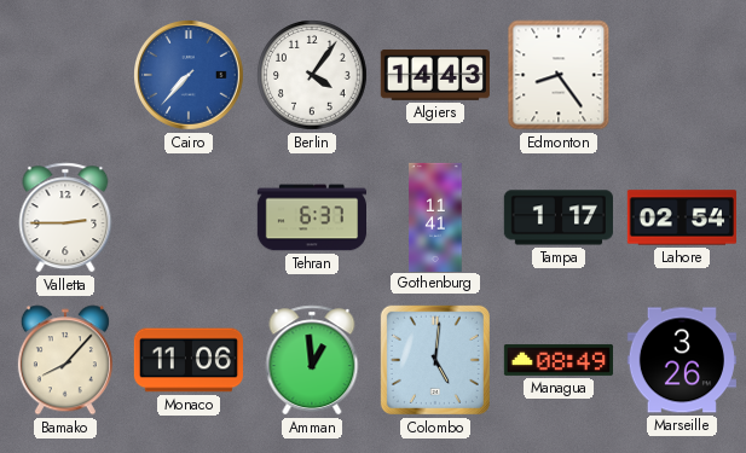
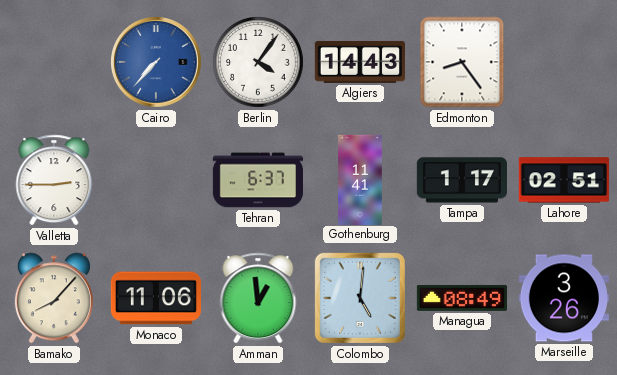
Lahore: 02:54 -> 02:51
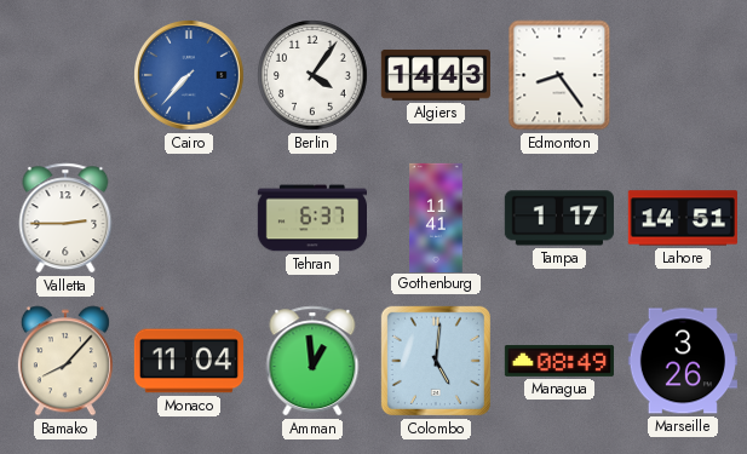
Lahore: 02:51 -> 14:51
Monaco: 11:06 -> 11:04
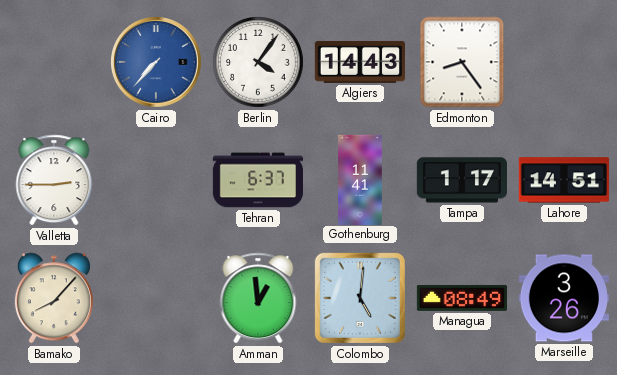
Monaco: 11:04 -> none
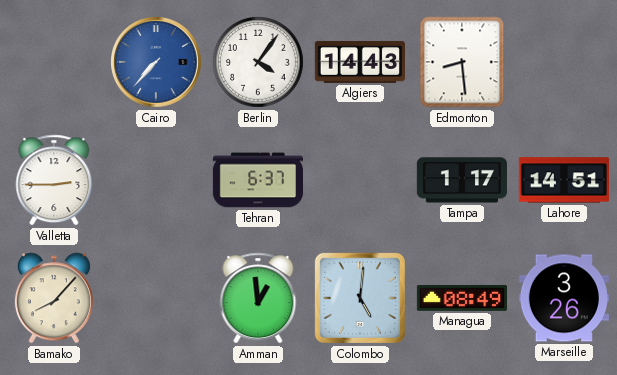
Edmonton: 8:24 -> 8:29
Gothenburg: 11:41 -> none
